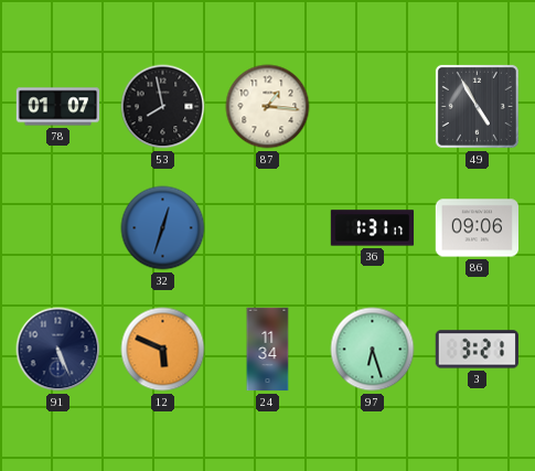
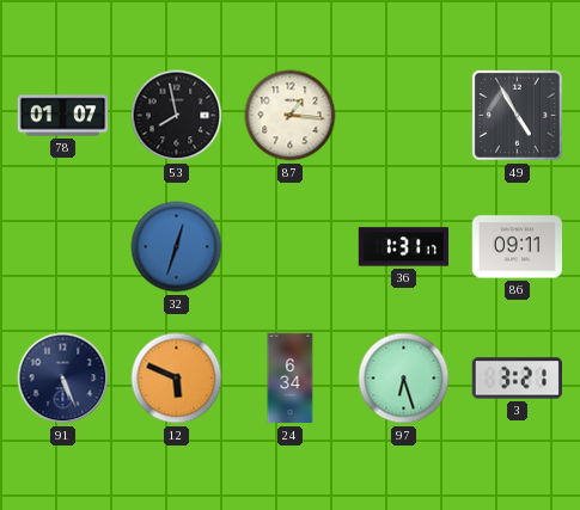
86: 09:06 -> 09:11
24: 11:34 -> 6:34
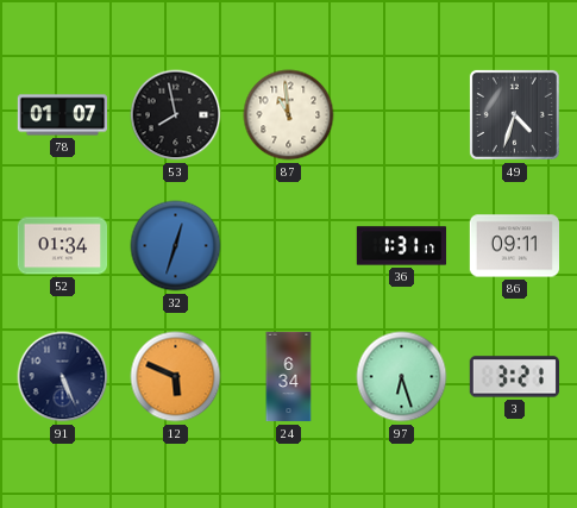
87: 1:16 -> 10:59
49: 4:55 -> 4:33
52: none -> 01:34
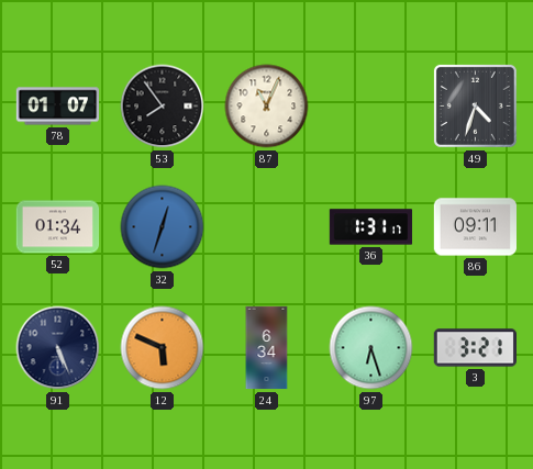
53: 7:58 -> 7:54
87: 10:59 -> 11:04
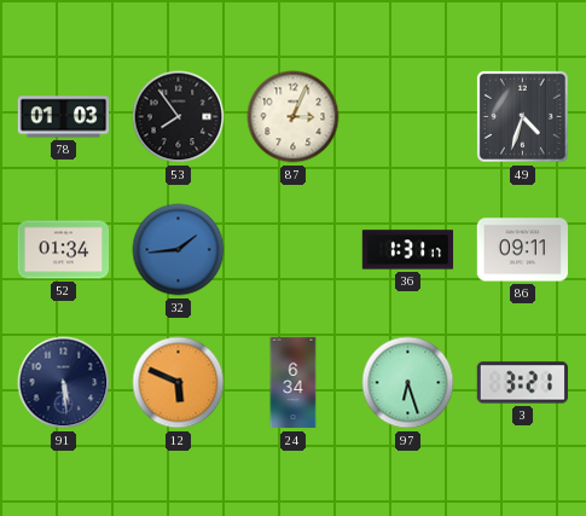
78: 01:07 -> 01:03
87: 11:04 -> 3:04
32: 12:33 -> 1:44
91: 5:26 -> 5:29
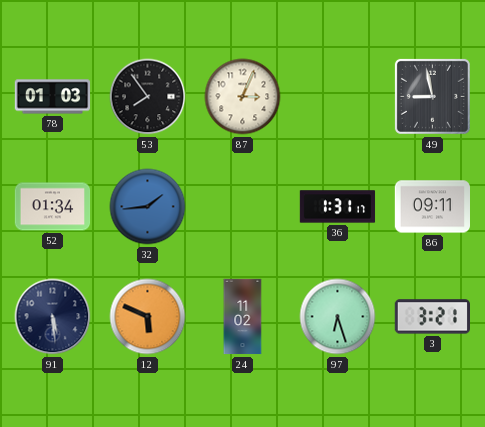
49: 4:33 -> 8:58
24: 6:34 -> 11:02
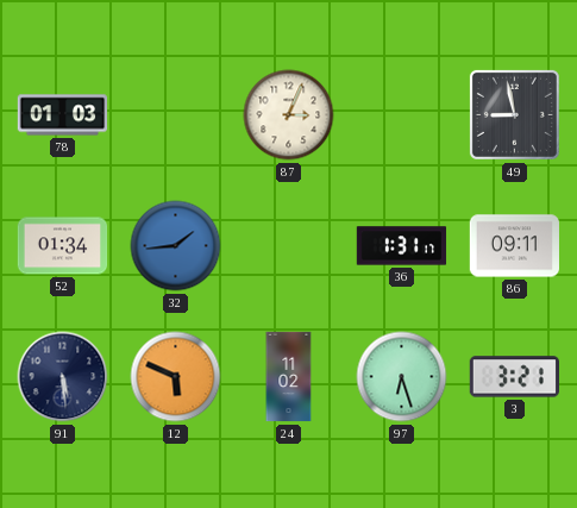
53: 7:54 -> none
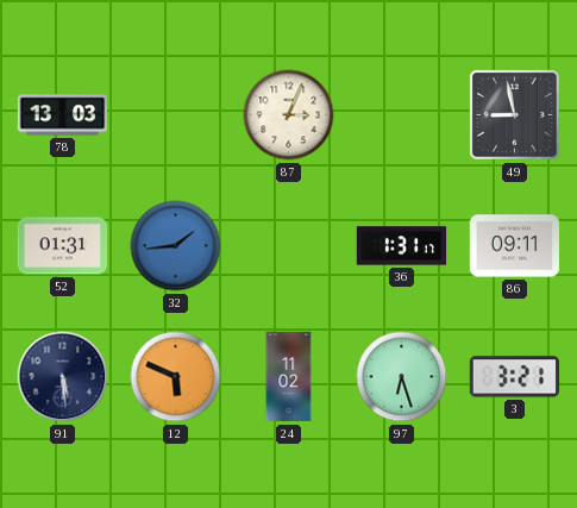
78: 01:03 -> 13:03
52: 01:34 -> 01:31
